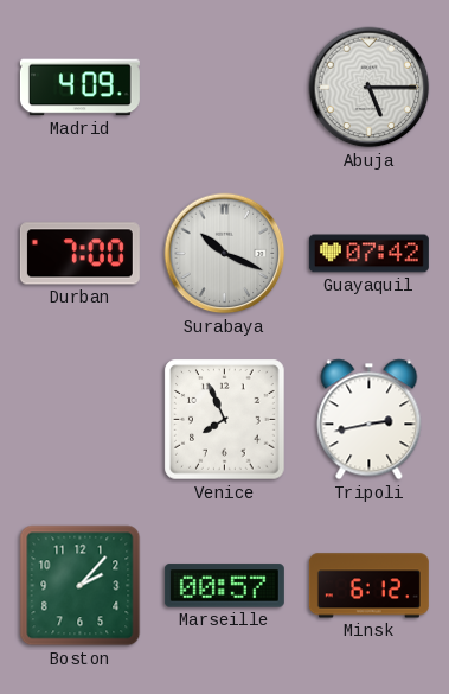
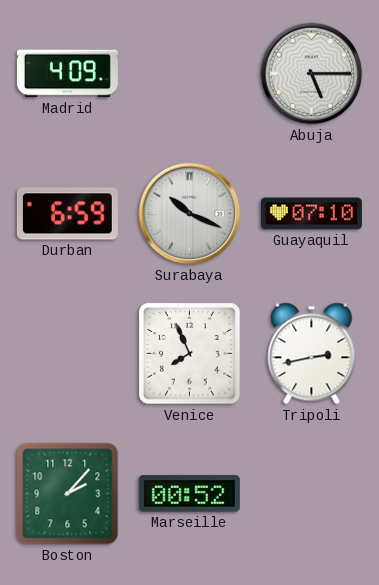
Durban: 7:00 -> 6:59
Guayaquil: 07:42 -> 07:10
Marseille: 00:57 -> 00:52
Minsk: 6:12 -> none
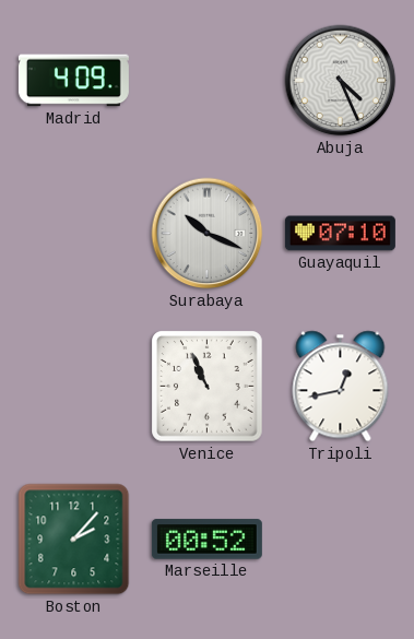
Abuja: 5:15 -> 4:26
Durban: 6:59 -> none
Venice: 7:56 -> 10:56
Tripoli: 2:43 -> 12:43
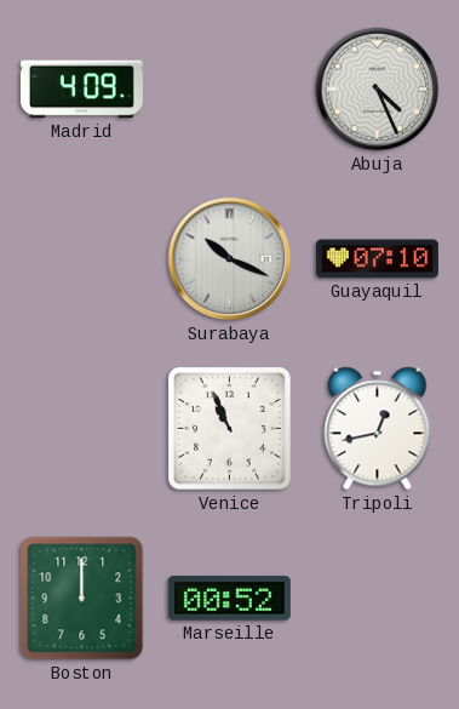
Boston: 2:07 -> 12:00
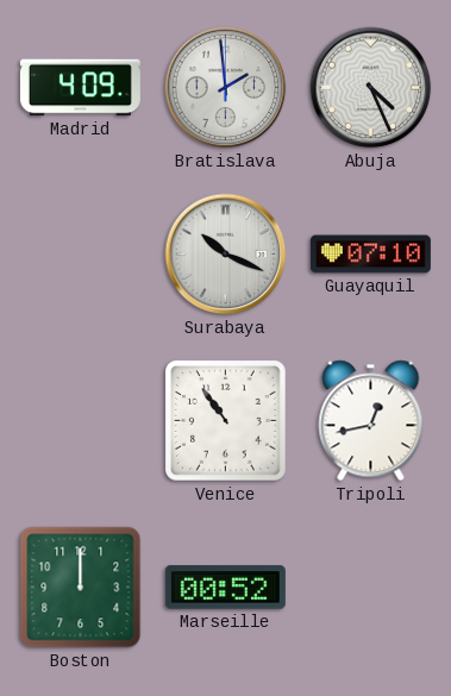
Bratislava: none -> 1:59
Venice: 10:56 -> 10:54
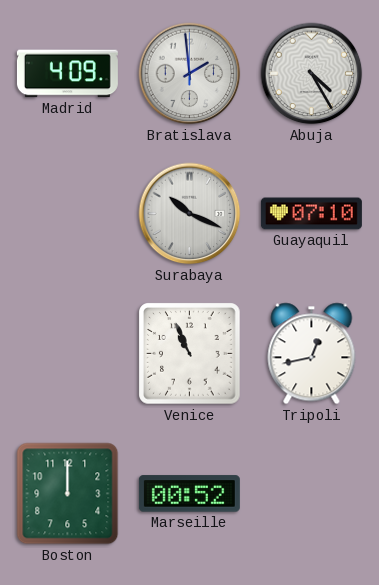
Abuja: 4:26 -> 4:25
Venice: 10:54 -> 10:56
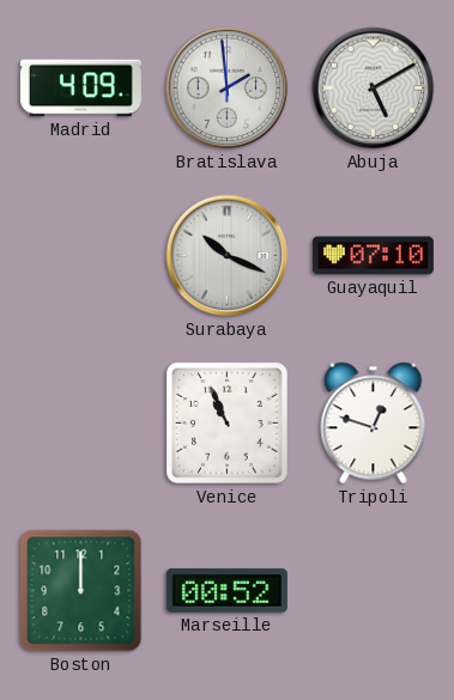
Abuja: 4:25 -> 5:10
Tripoli: 12:43 -> 12:48
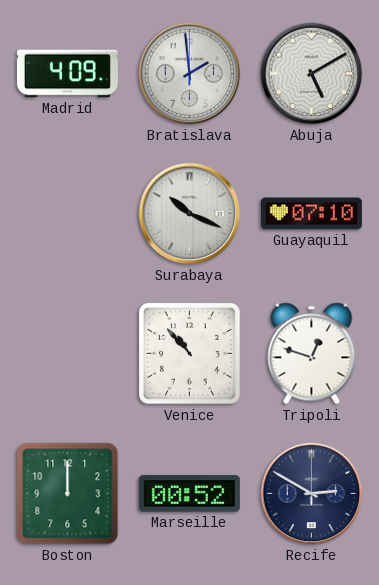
Venice: 10:56 -> 10:53
Recife: none -> 2:50
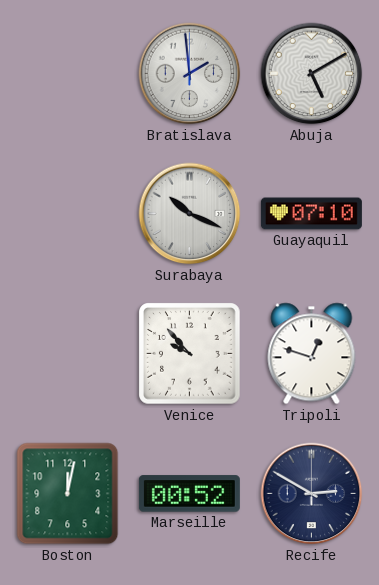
Madrid: 4:09 -> none
Venice: 10:53 -> 9:53
Boston: 12:00 -> 12:02
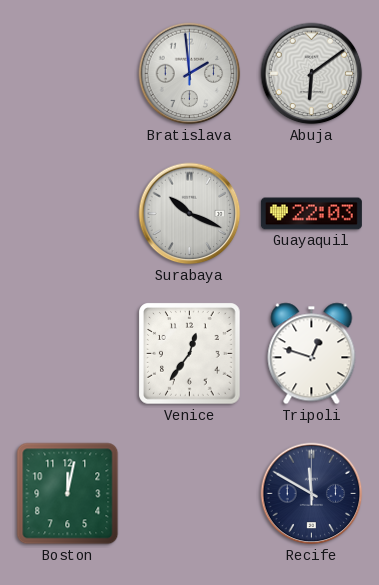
Abuja: 5:10 -> 6:09
Guayaquil: 07:10 -> 22:03
Venice: 9:53 -> 12:36
Marseille: 00:52 -> none
Recife: 2:50 -> 11:50
